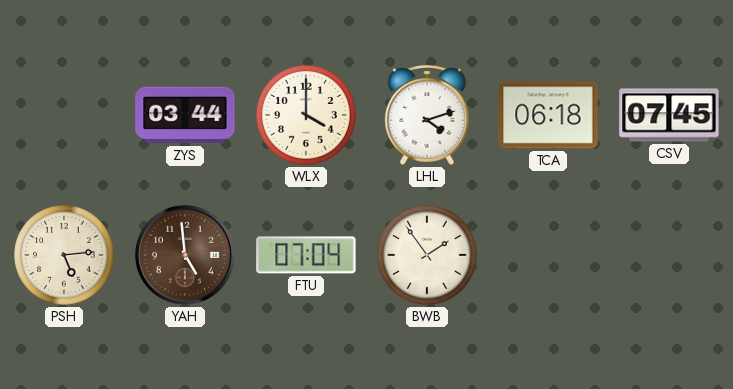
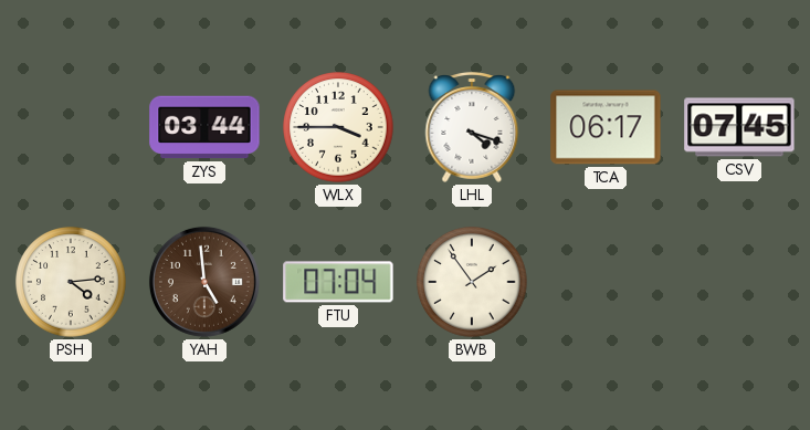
WLX: 4:00 -> 3:45
LHL: 4:12 -> 4:18
TCA: 06:18 -> 06:17
PSH: 5:14 -> 4:14
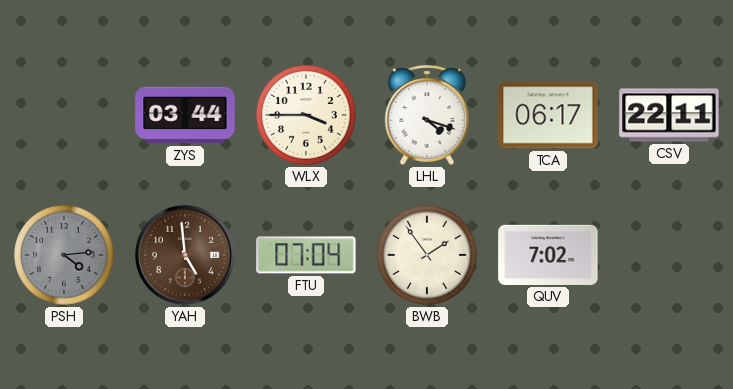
CSV: 07:45 -> 22:11
PSH dial: cream -> grey
QUV: none -> 7:02
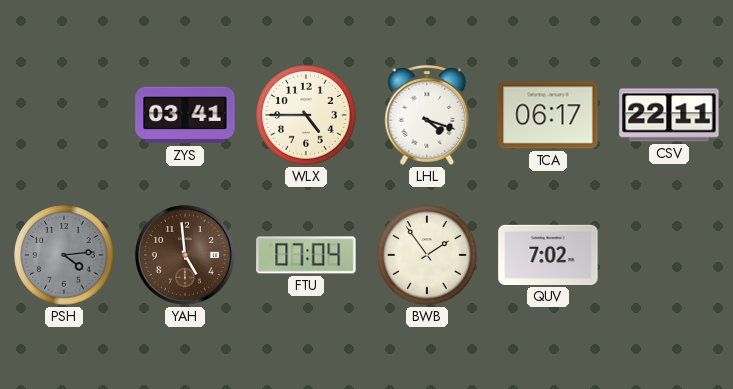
ZYS: 03:44 -> 03:41
WLX: 3:45 -> 4:45
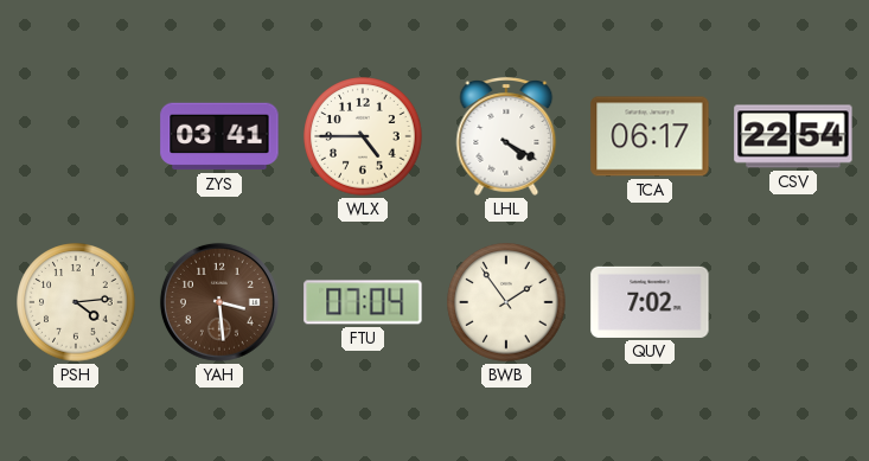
LHL: 4:18 -> 4:20
CSV: 22:11 -> 22:54
PSH dial: grey -> cream
YAH: 4:59 -> 3:29
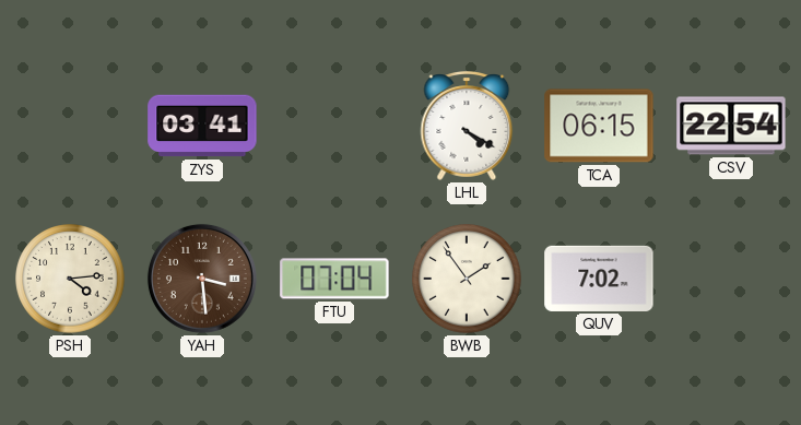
WLX: 4:45 -> none
TCA: 06:17 -> 06:15
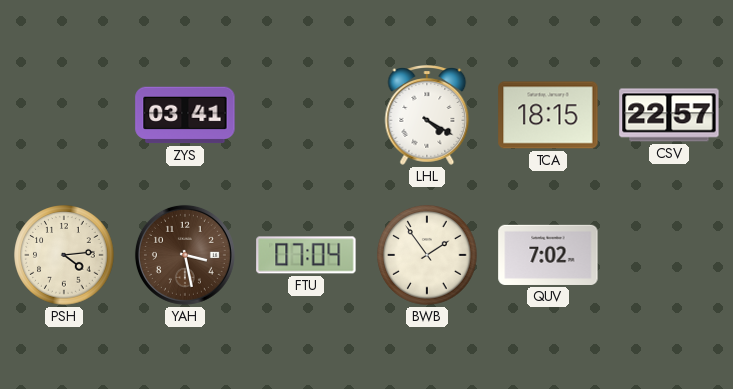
TCA: 06:15 -> 18:15
CSV: 22:54 -> 22:57
YAH: 3:29 -> 3:28
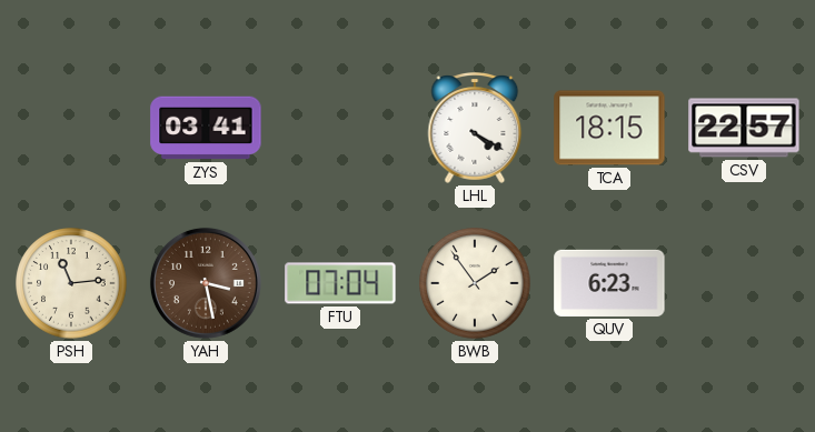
PSH: 4:14 -> 11:14
QUV: 7:02 -> 6:23
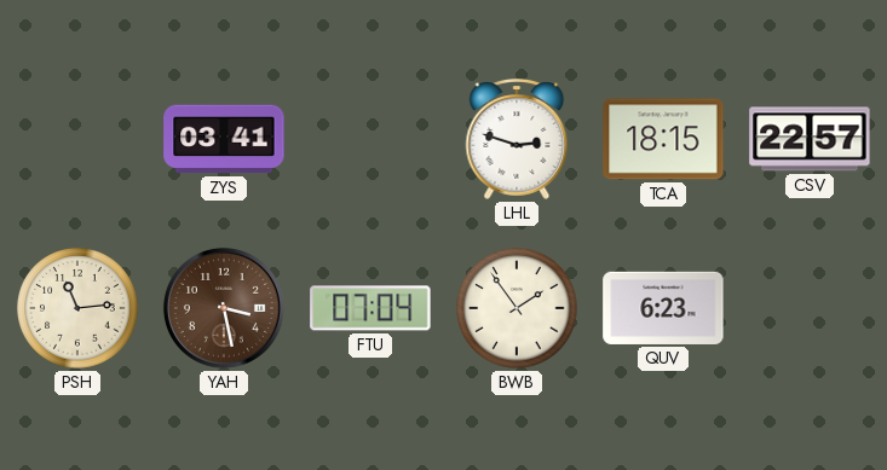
LHL: 4:20 -> 2:48
